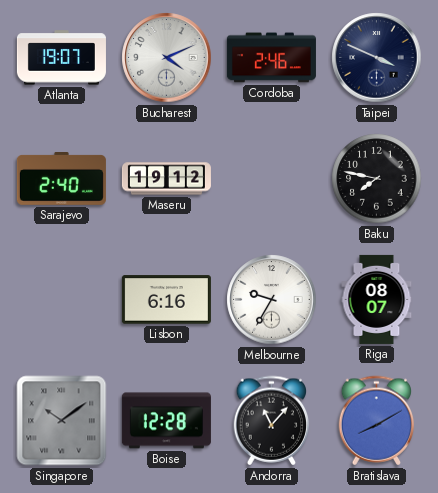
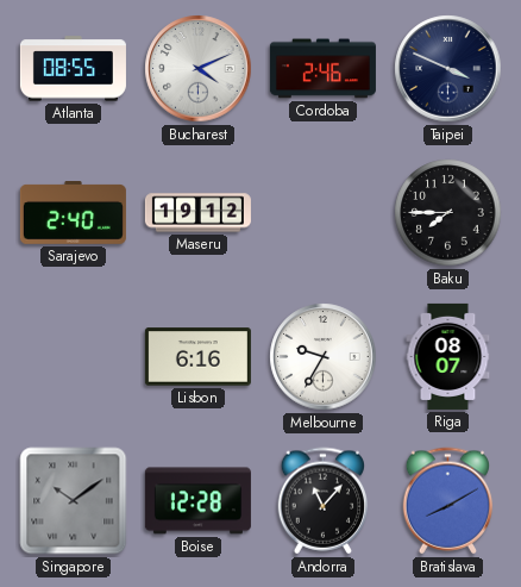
Atlanta: 19:07 -> 08:55
Baku: 7:47 -> 7:45
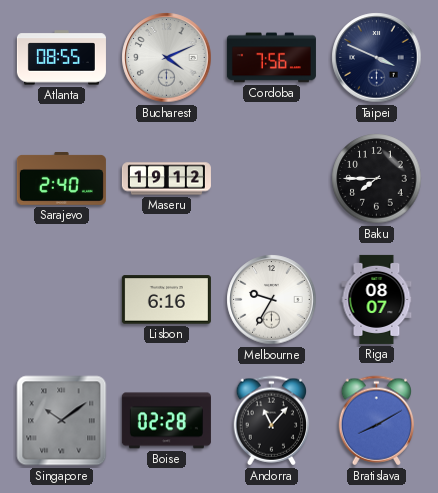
Cordoba: 2:46 -> 7:56
Boise: 12:28 -> 02:28
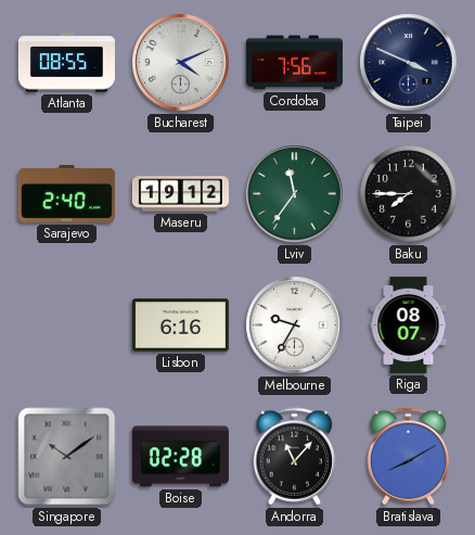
Lviv: none -> 11:36
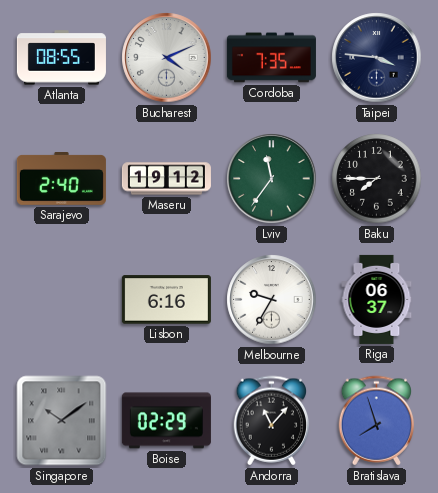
Cordoba: 7:56 -> 7:35
Taipei: 3:49 -> 3:46
Riga: 08:07 -> 06:37
Boise: 02:28 -> 02:29
Bratislava: 8:10 -> 7:57
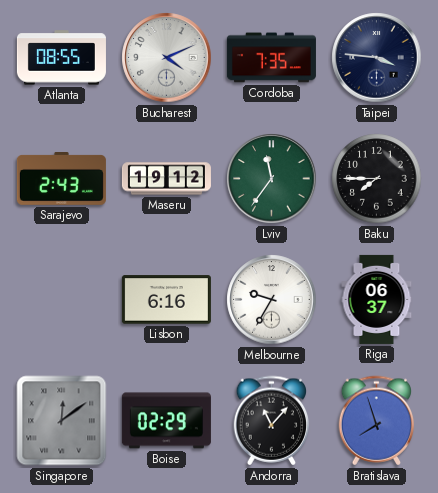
Sarajevo: 2:40 -> 2:43
Singapore: 10:09 -> 12:09
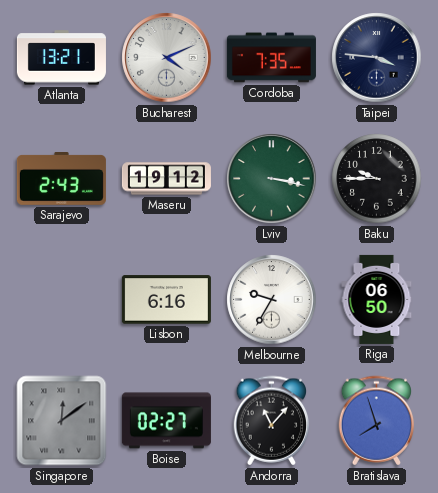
Atlanta: 08:55 -> 13:21
Lviv: 11:36 -> 3:17
Baku: 7:45 -> 9:45
Riga: 06:37 -> 06:50
Boise: 02:29 -> 02:27
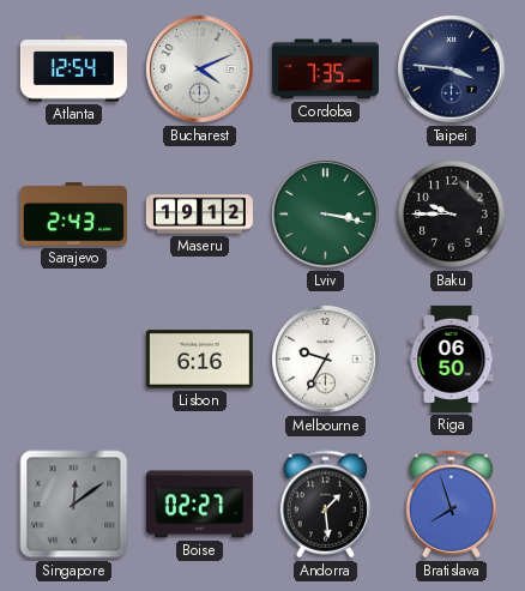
Atlanta: 13:21 -> 12:54
Andorra: 11:07 -> 1:29
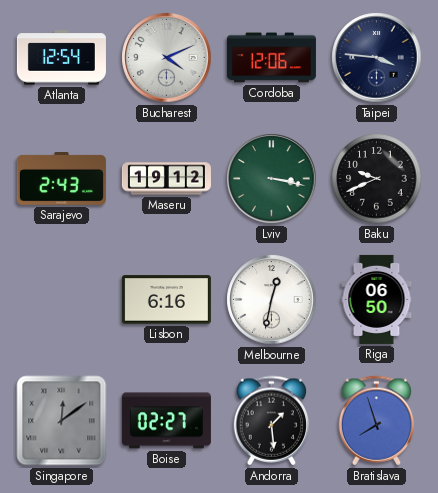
Cordoba: 7:35 -> 12:06
Baku: 9:45 -> 9:41
Melbourne: 9:35 -> 12:32
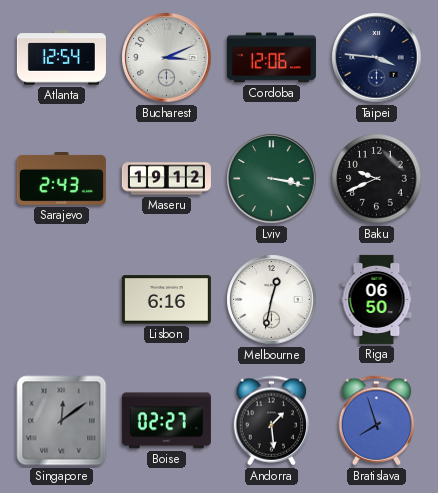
Bucharest: 4:11 -> 3:11
